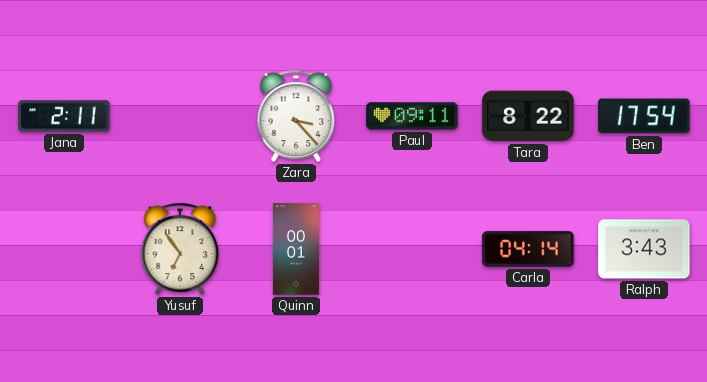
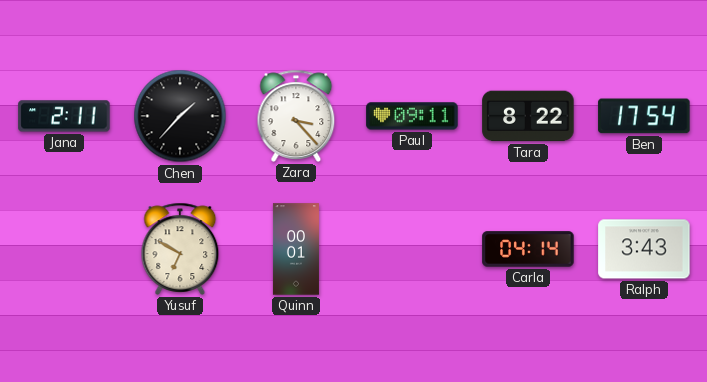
Chen: none -> 1:37
Yusuf: 6:54 -> 6:50
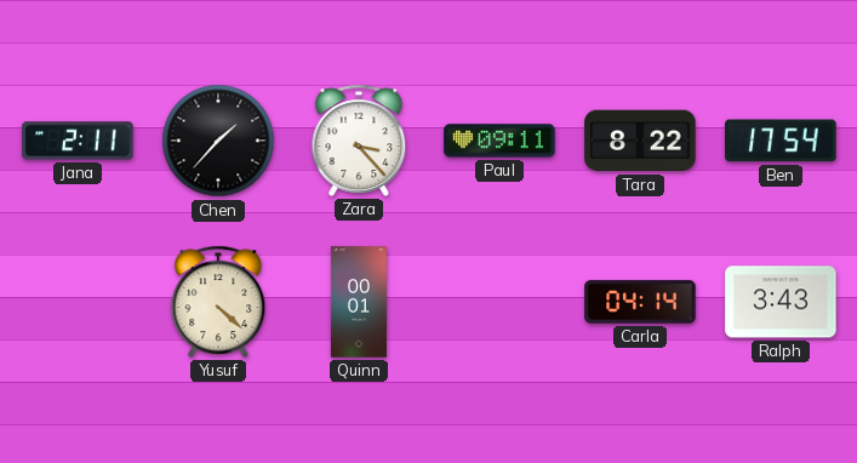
Yusuf: 6:50 -> 4:22
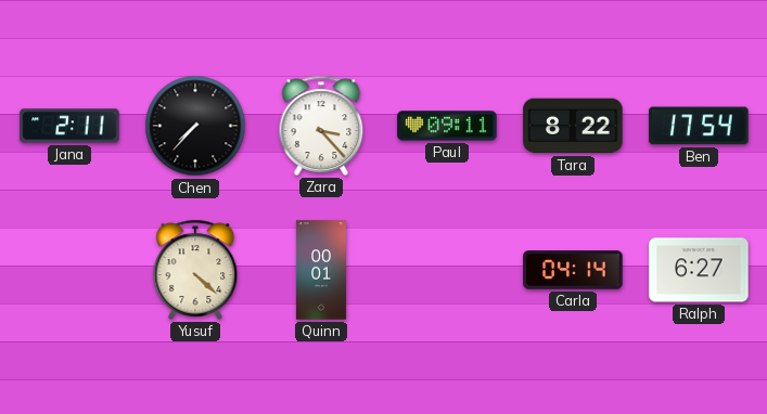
Chen: 1:37 -> 7:37
Ralph: 3:43 -> 6:27
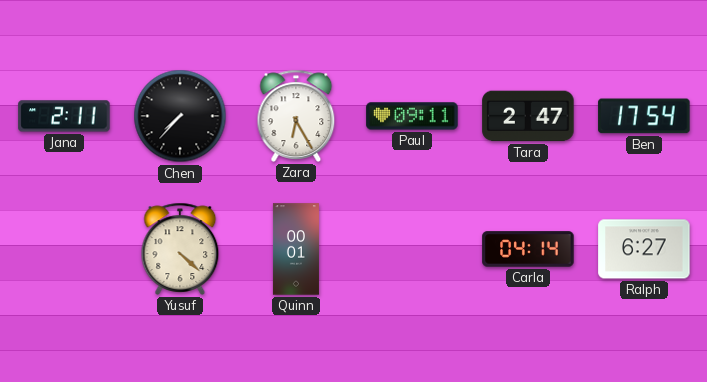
Zara: 3:23 -> 6:25
Tara: 8:22 -> 2:47
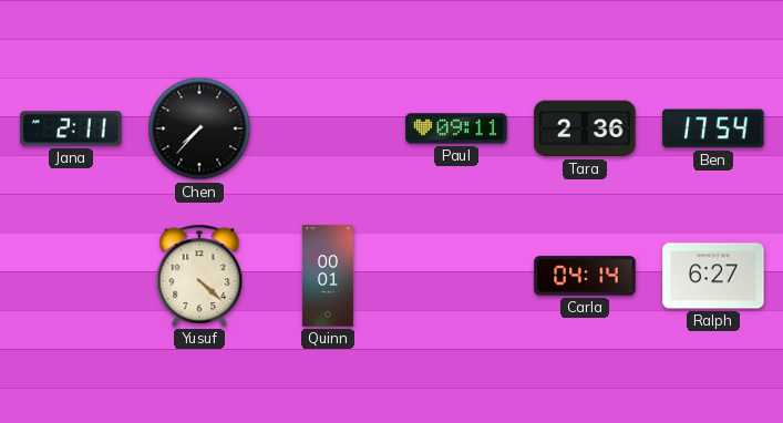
Zara: 6:25 -> none
Tara: 2:47 -> 2:36
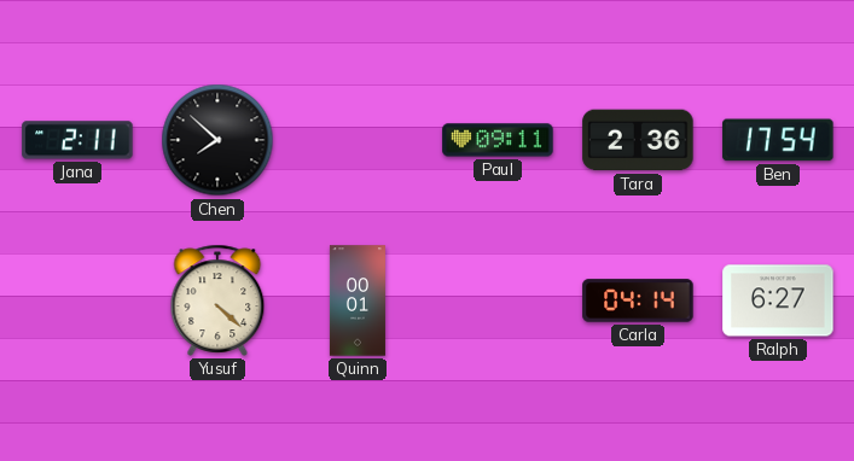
Chen: 7:37 -> 7:52
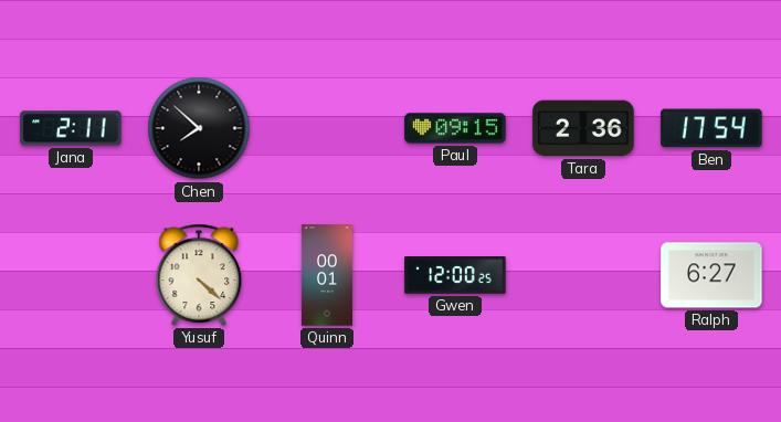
Paul: 09:11 -> 09:15
Gwen: none -> 12:00
Carla: 04:14 -> none
